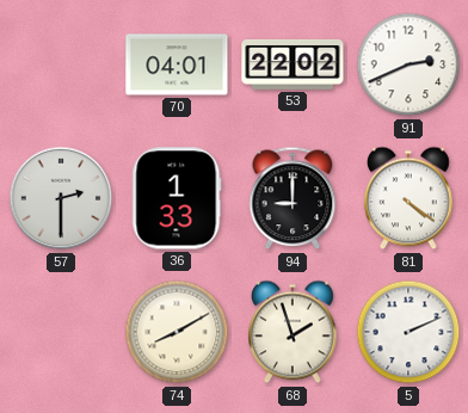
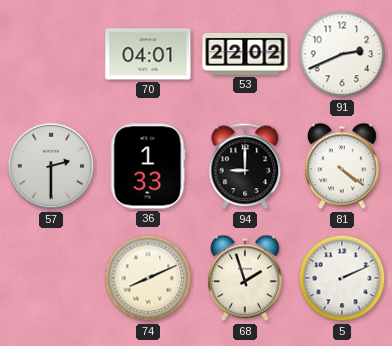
74: 8:10 -> 8:11
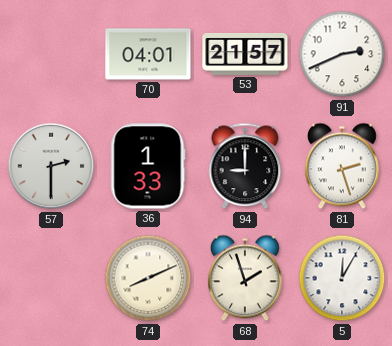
53: 22:02 -> 21:57
81: 4:21 -> 2:27
5: 2:11 -> 12:05
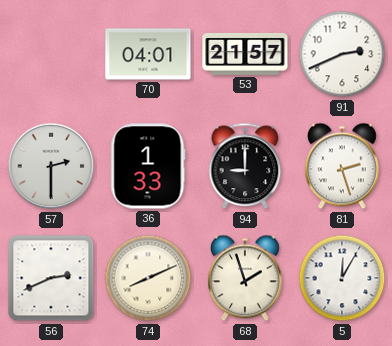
56: none -> 2:41
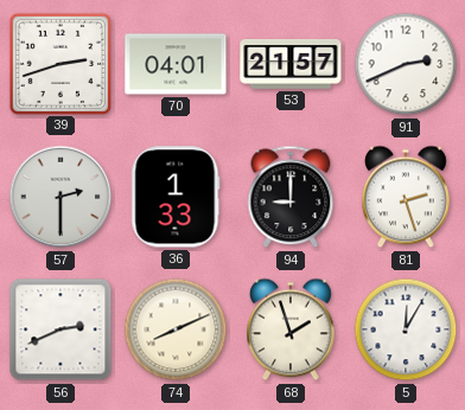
39: none -> 2:42
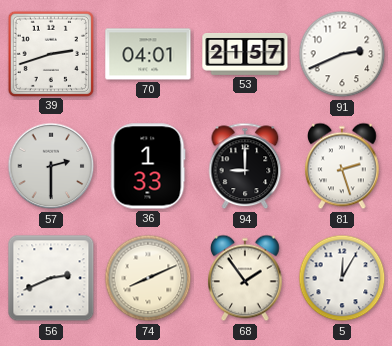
68: 1:57 -> 1:54
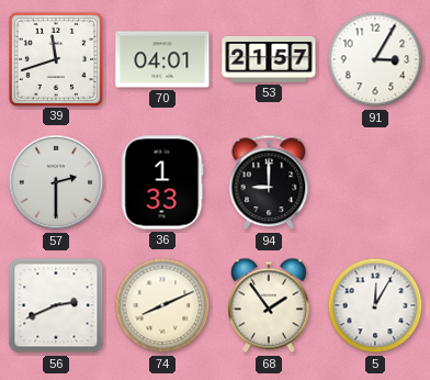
39: 2:42 -> 11:42
91: 2:41 -> 3:05
81: 2:27 -> none
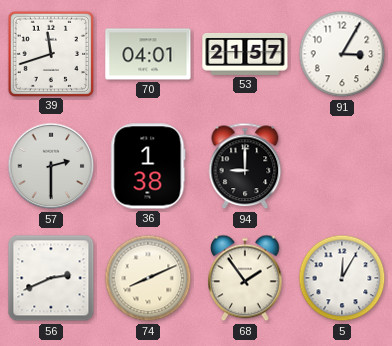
36: 1:33 -> 1:38
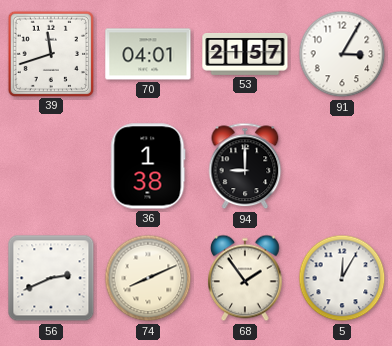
57: 2:30 -> none
